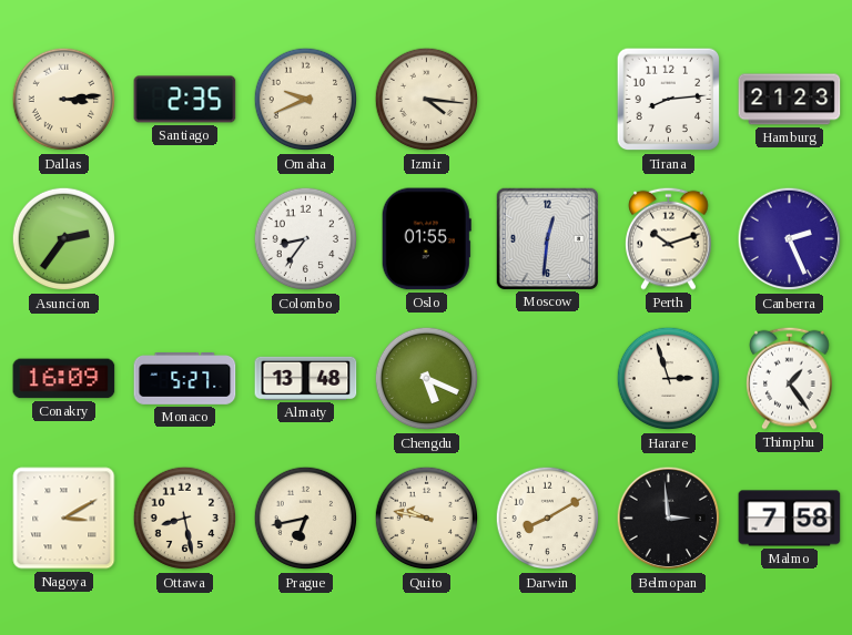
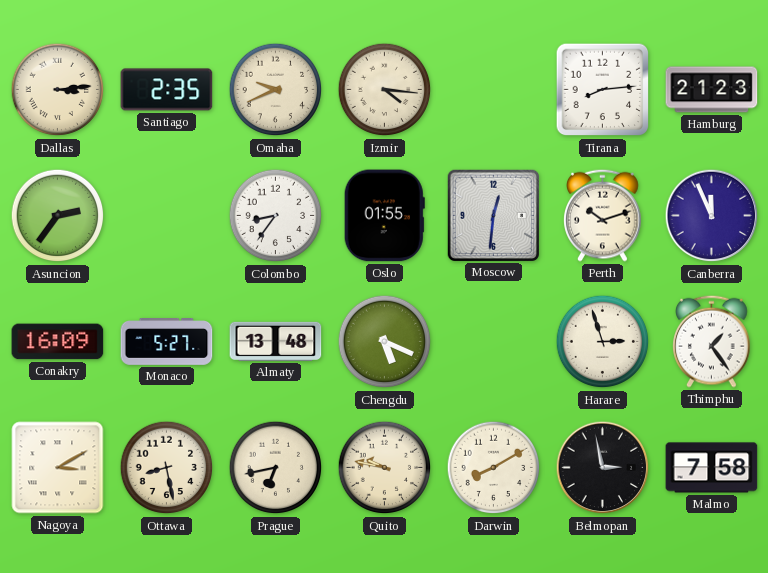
Canberra: 2:26 -> 11:56
Belmopan: 2:59 -> 2:58
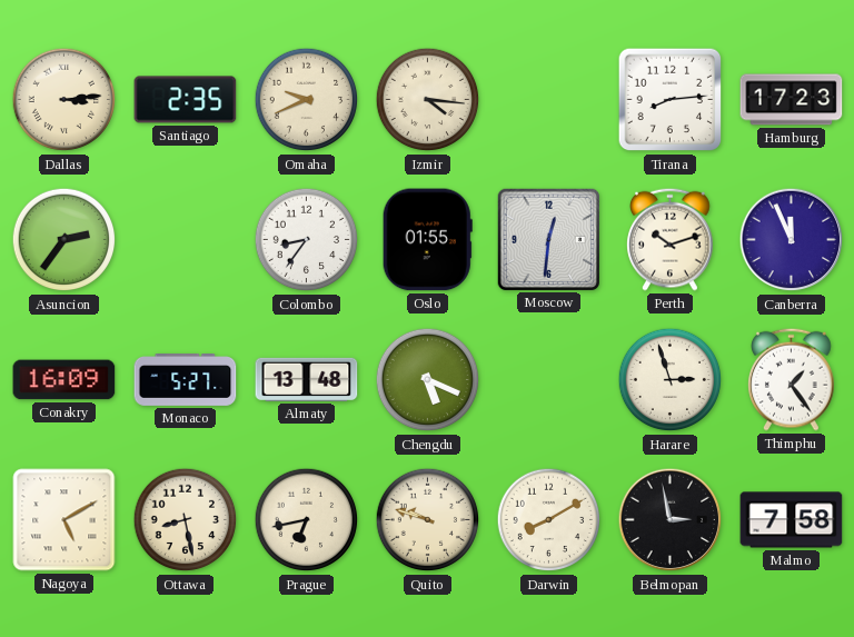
Hamburg: 21:23 -> 17:23
Nagoya: 3:10 -> 5:10
Quito: 9:47 -> 9:48
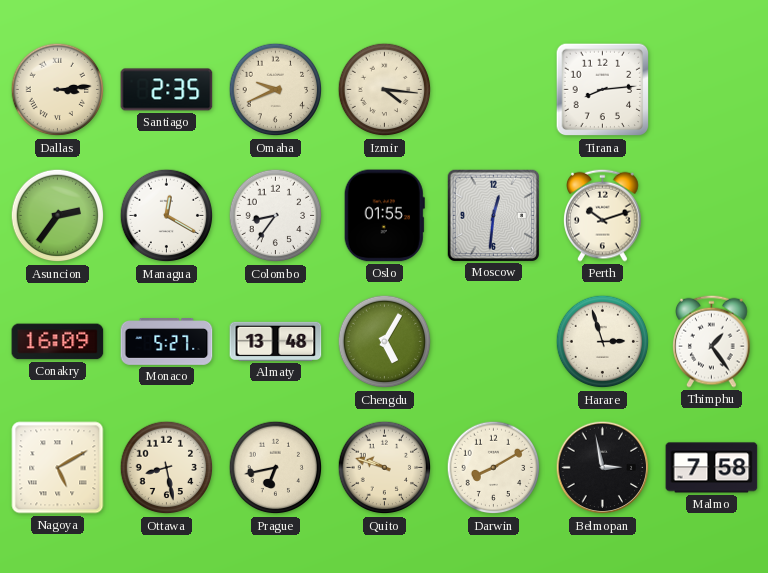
Hamburg: 17:23 -> none
Managua: none -> 12:20
Canberra: 11:56 -> none
Chengdu: 5:19 -> 5:05
